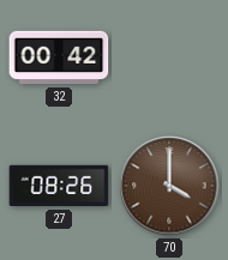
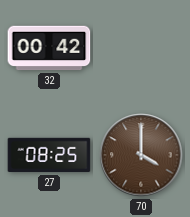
27: 08:26 -> 08:25
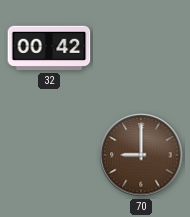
27: 08:25 -> none
70: 4:00 -> 9:00
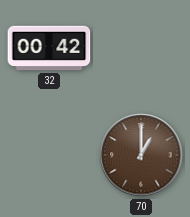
70: 9:00 -> 1:00
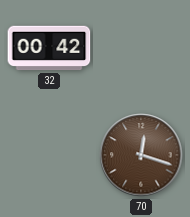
70: 1:00 -> 12:18
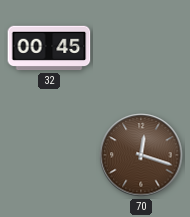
32: 00:42 -> 00:45
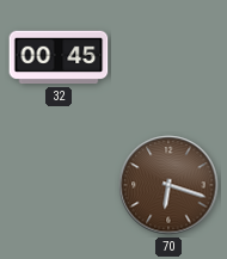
70: 12:18 -> 6:18
